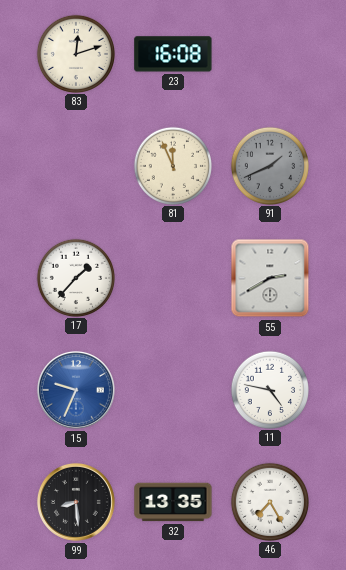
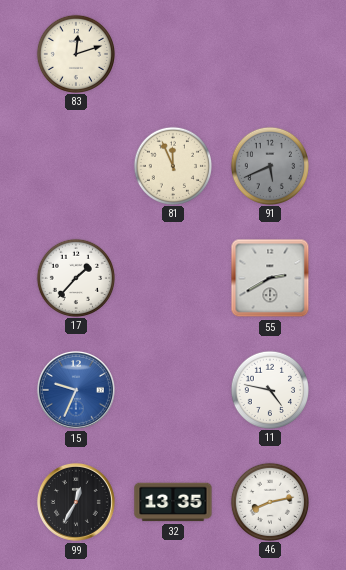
23: 16:08 -> none
91: 1:41 -> 5:41
99: 8:29 -> 12:35
46: 7:25 -> 8:13
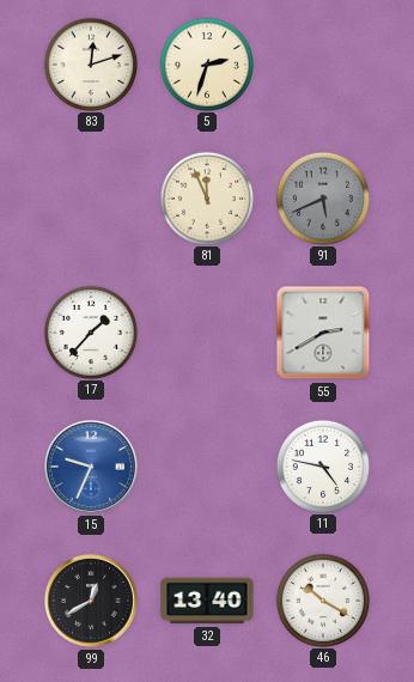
5: none -> 2:33
99: 12:35 -> 12:40
32: 13:35 -> 13:40
46: 8:13 -> 10:20
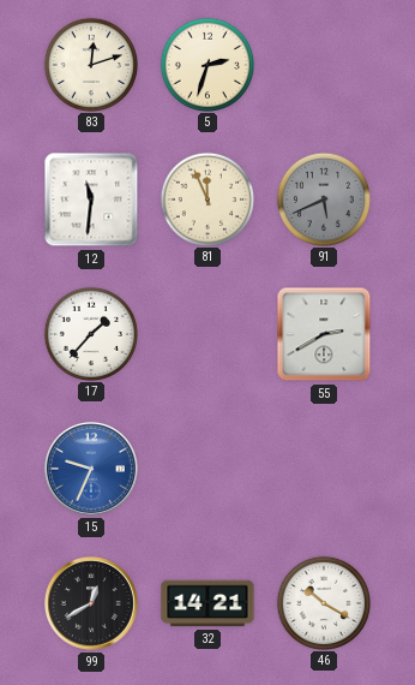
12: none -> 11:31
11: 4:47 -> none
32: 13:40 -> 14:21
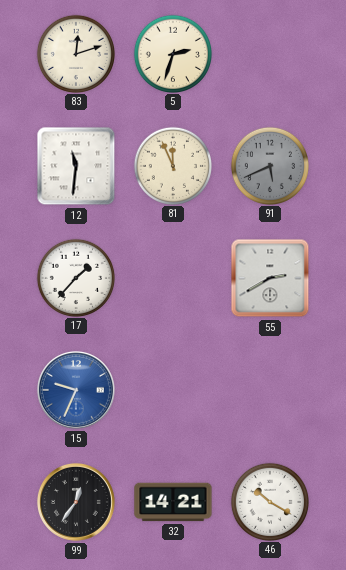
99: 12:40 -> 12:36
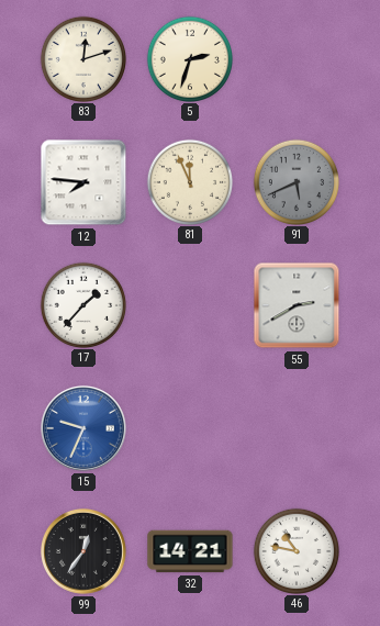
12: 11:31 -> 7:46
46: 10:20 -> 10:47
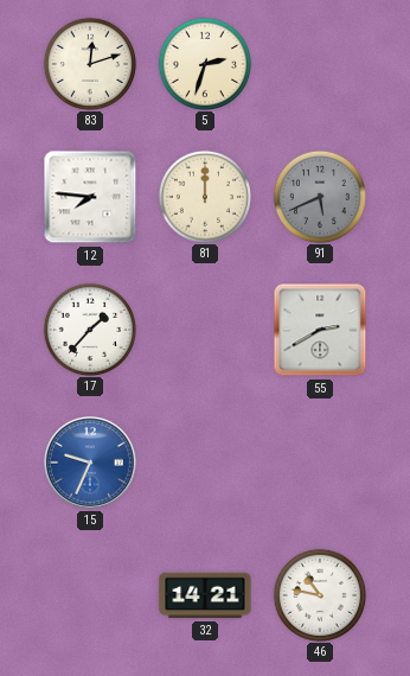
81: 11:56 -> 12:00
99: 12:36 -> none
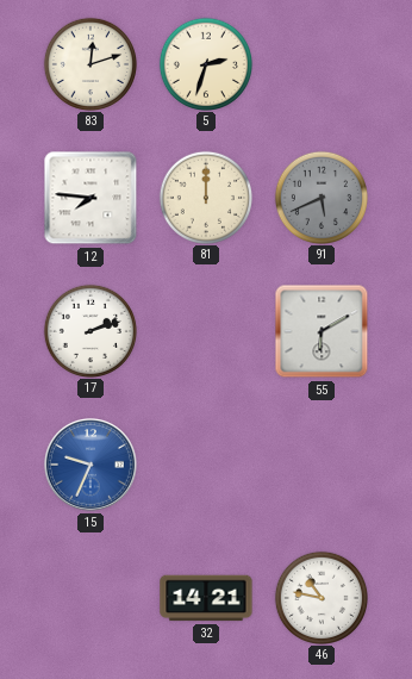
17: 1:37 -> 2:12
55: 2:40 -> 6:10
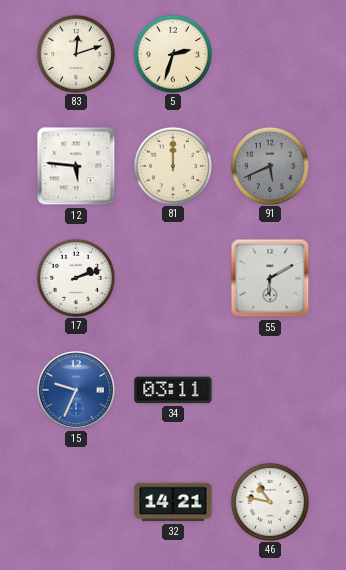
12: 7:46 -> 5:46
34: none -> 03:11
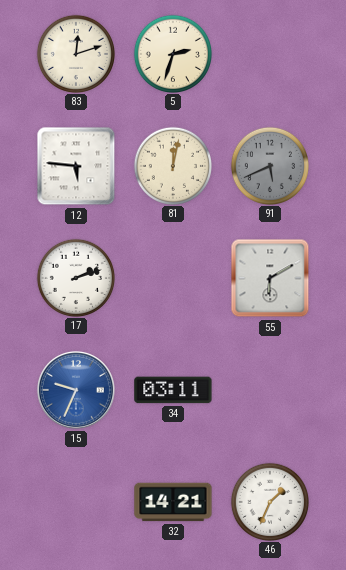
81: 12:00 -> 12:02
46: 10:47 -> 1:34
